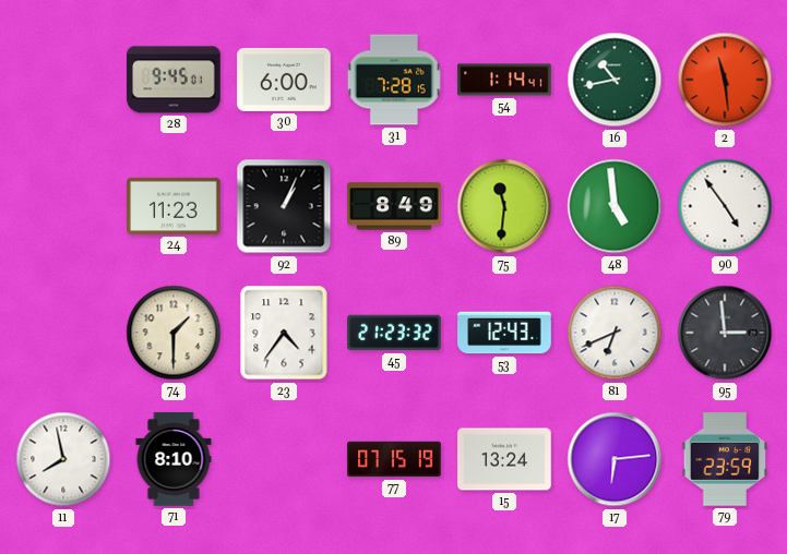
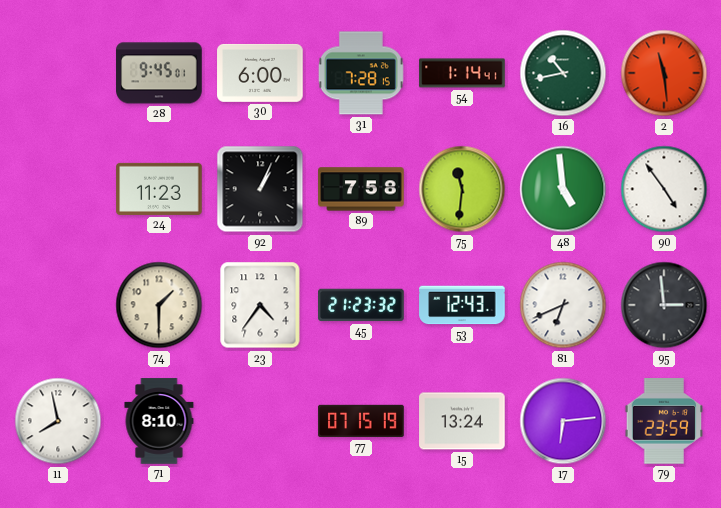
89: 8:49 -> 7:58
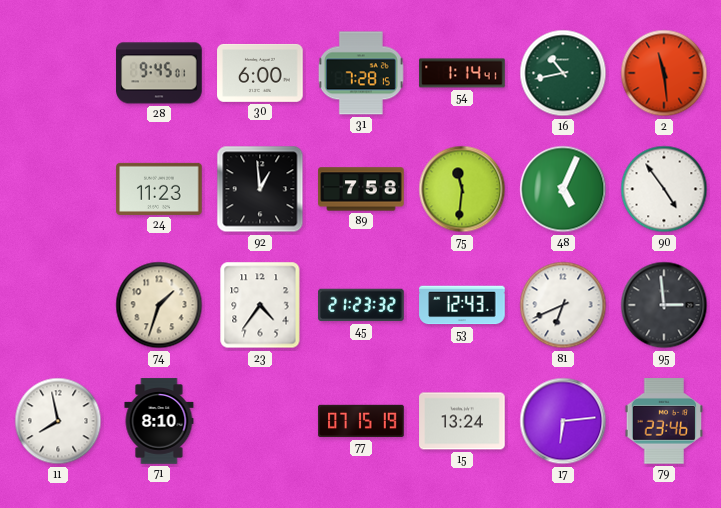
92: 1:04 -> 12:59
48: 4:59 -> 5:04
74: 1:30 -> 1:33
79: 23:59 -> 23:46
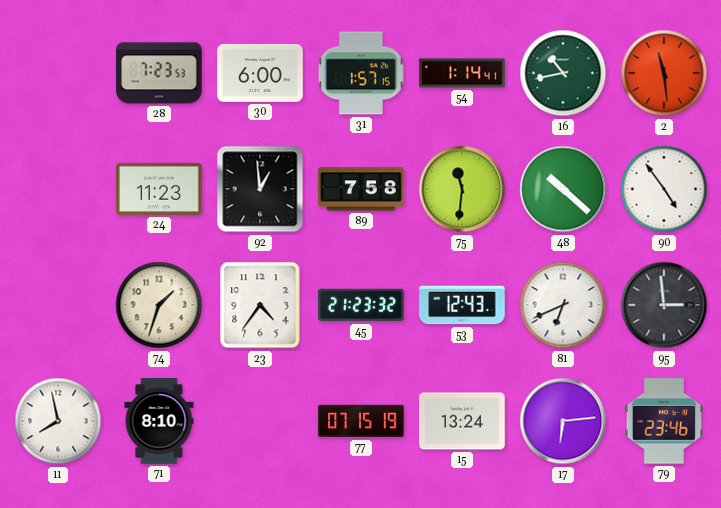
28: 9:45 -> 7:23
31: 7:28 -> 1:57
48: 5:04 -> 10:22
